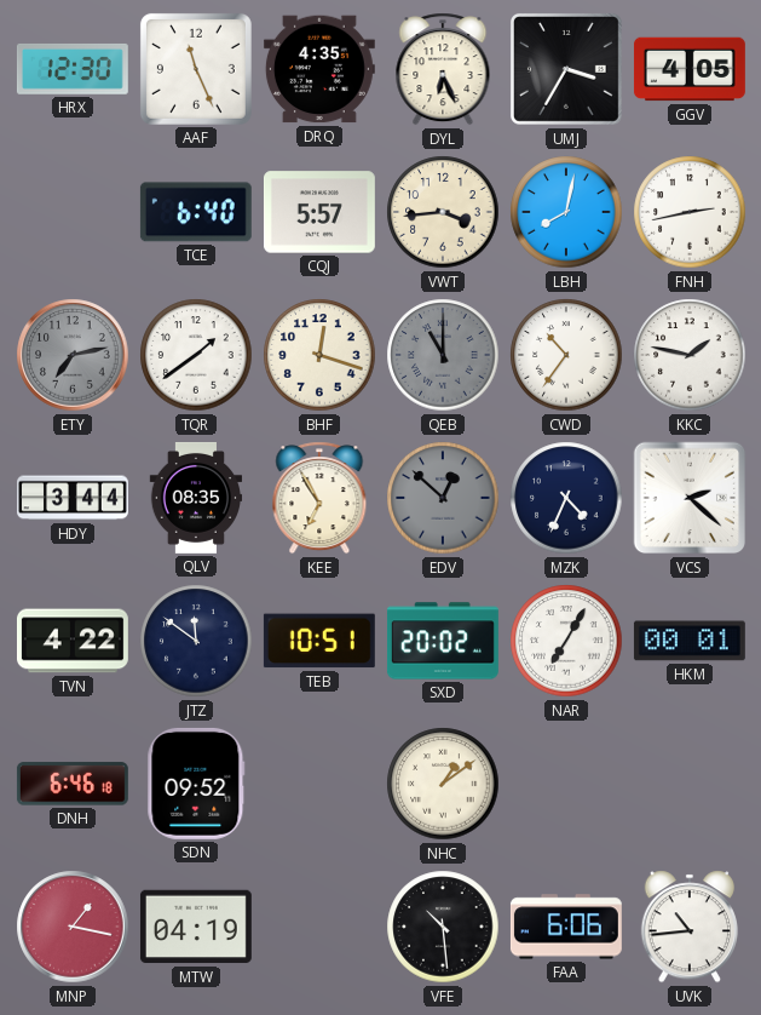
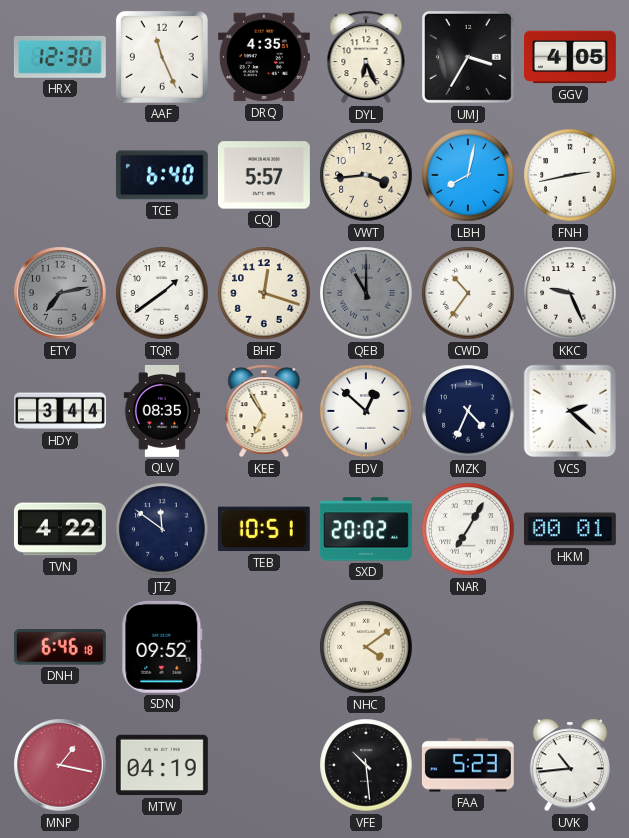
KKC: 1:47 -> 9:26
EDV dial: grey -> white
NHC: 1:09 -> 4:09
FAA: 6:06 -> 5:23
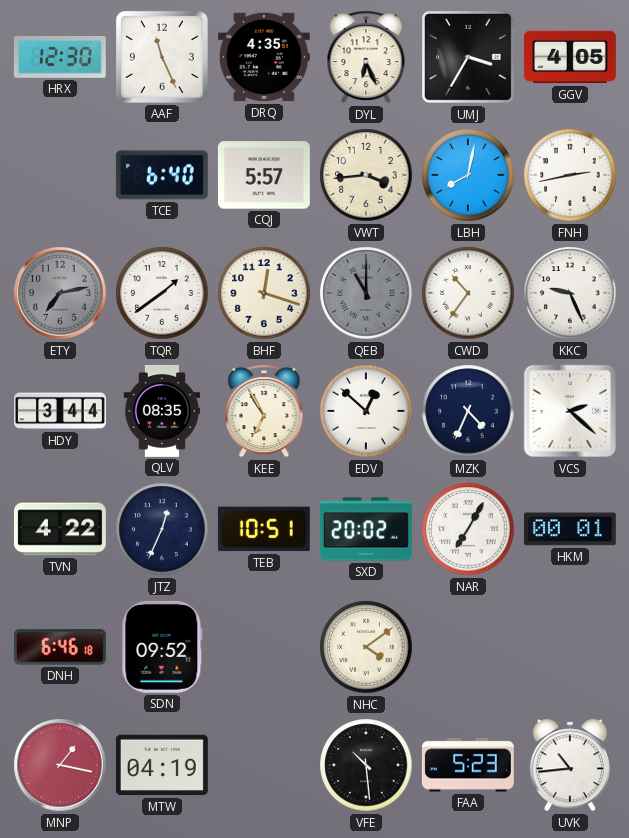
JTZ: 11:51 -> 12:34
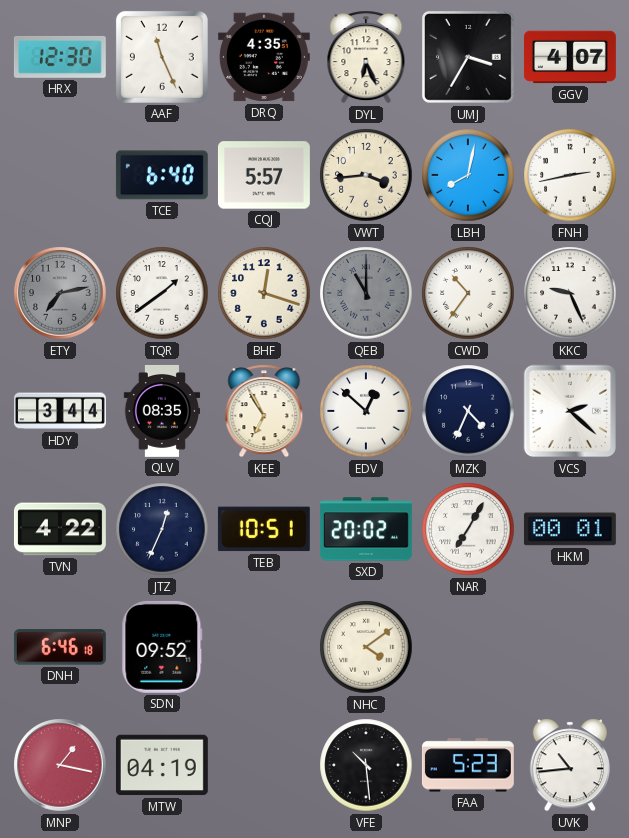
GGV: 4:05 -> 4:07
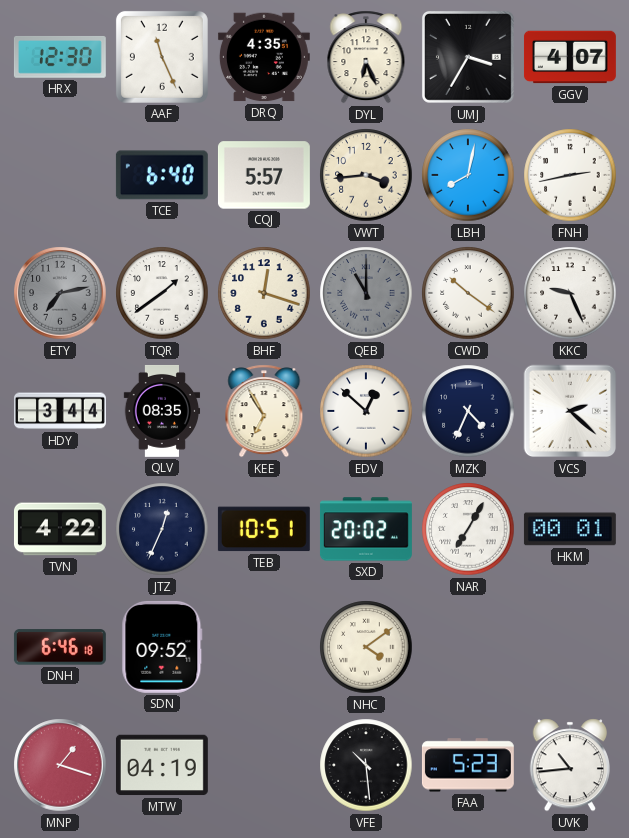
CWD: 10:36 -> 10:21
MNP: 1:17 -> 1:18
